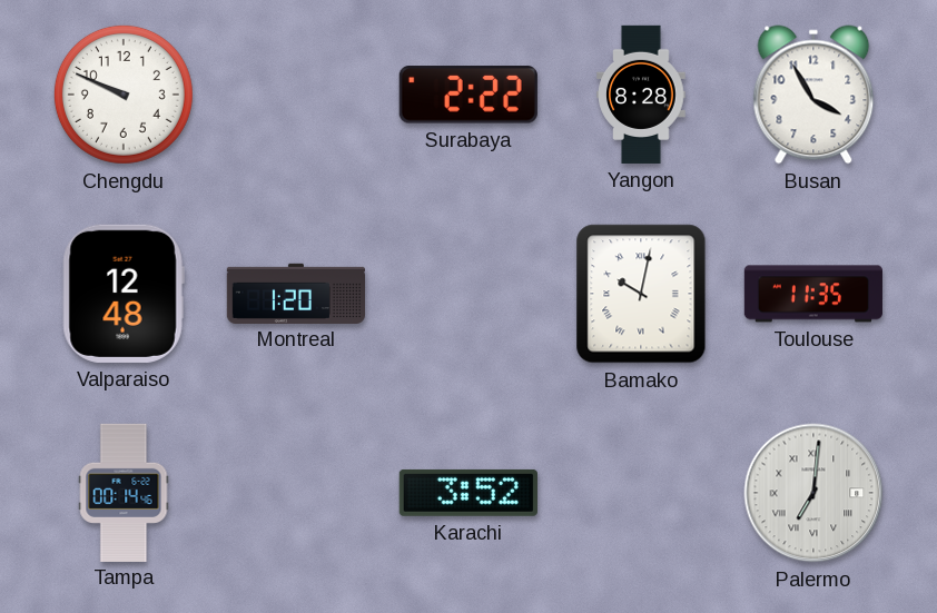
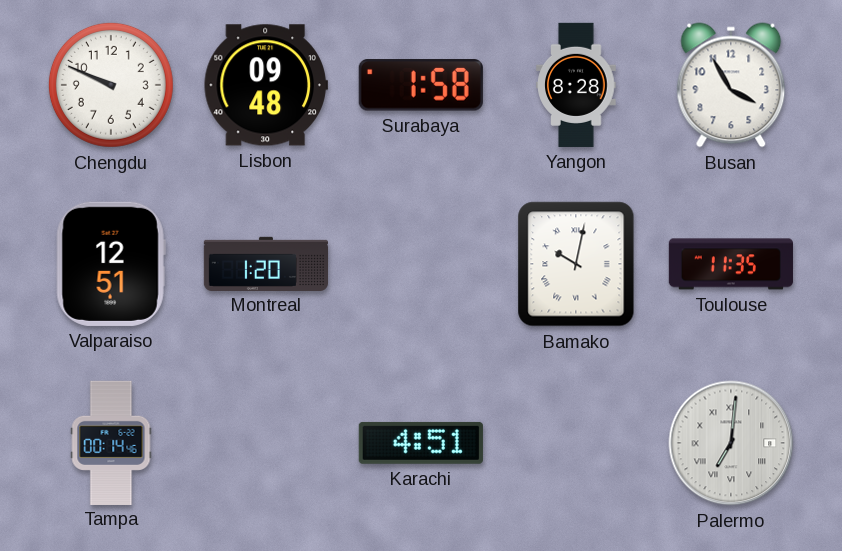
Lisbon: none -> 09:48
Surabaya: 2:22 -> 1:58
Valparaiso: 12:48 -> 12:51
Karachi: 3:52 -> 4:51
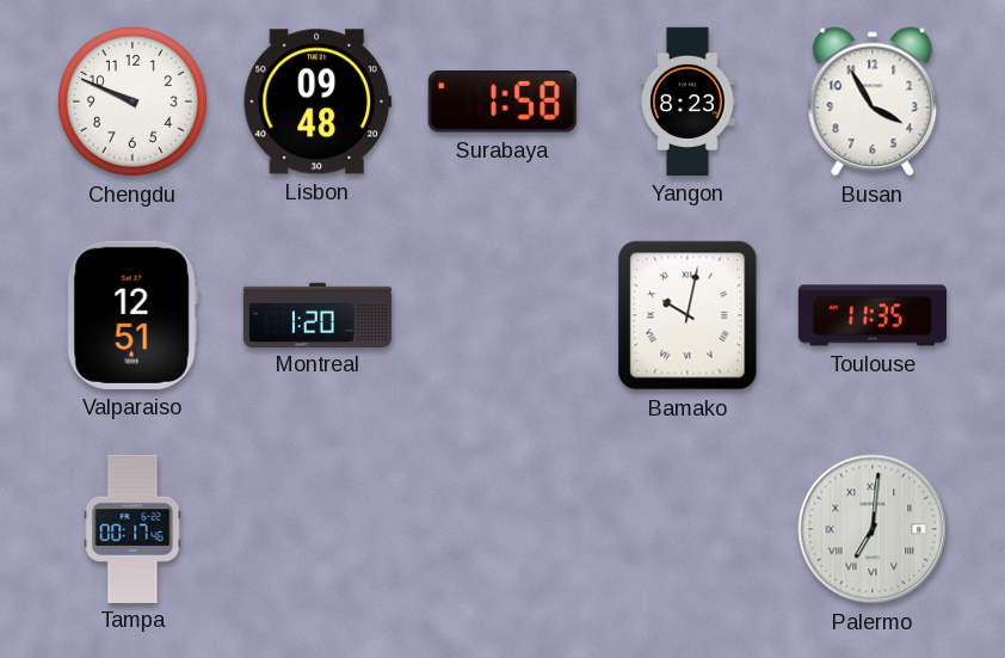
Yangon: 8:28 -> 8:23
Tampa: 00:14 -> 00:17
Karachi: 4:51 -> none
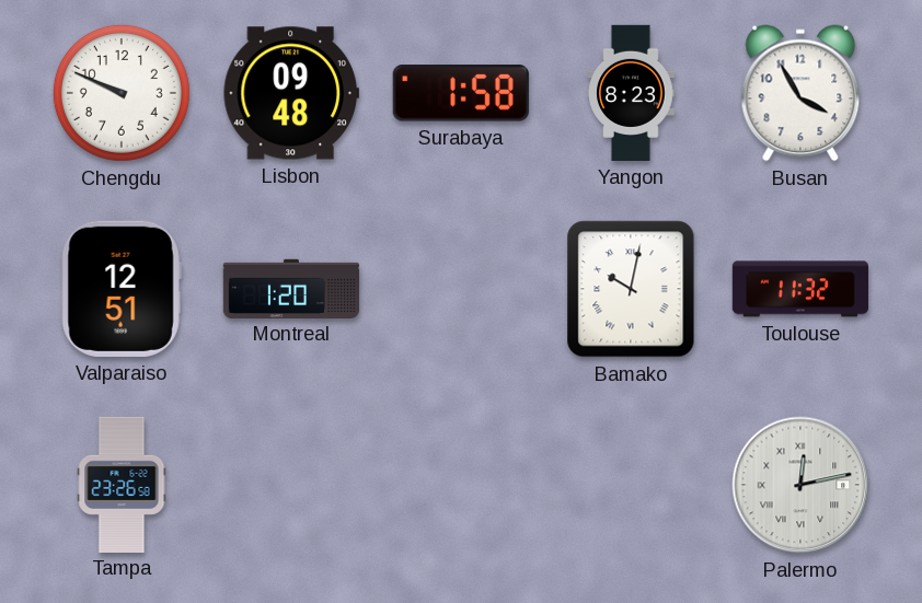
Toulouse: 11:35 -> 11:32
Tampa: 00:17 -> 23:26
Palermo: 7:01 -> 12:13
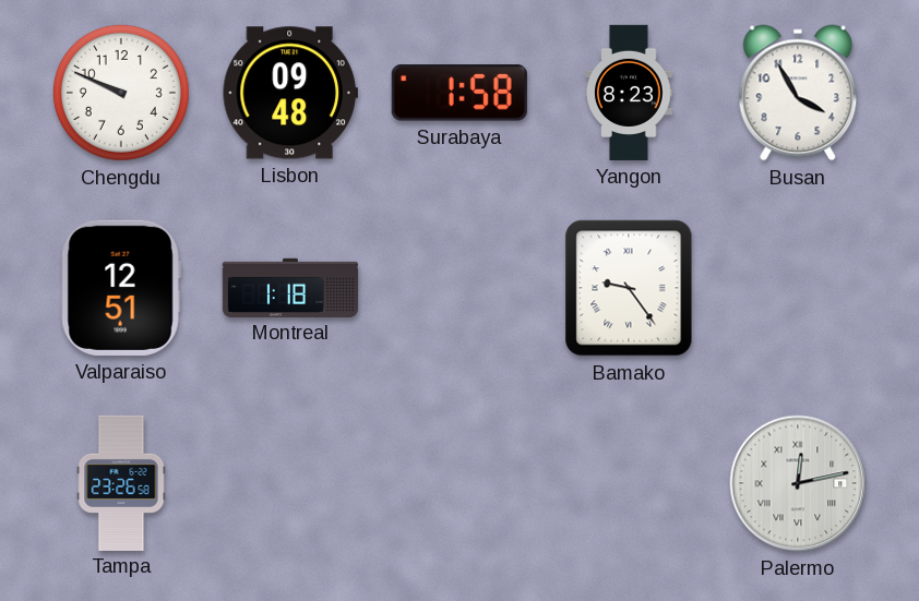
Montreal: 1:20 -> 1:18
Bamako: 10:02 -> 9:24
Toulouse: 11:32 -> none
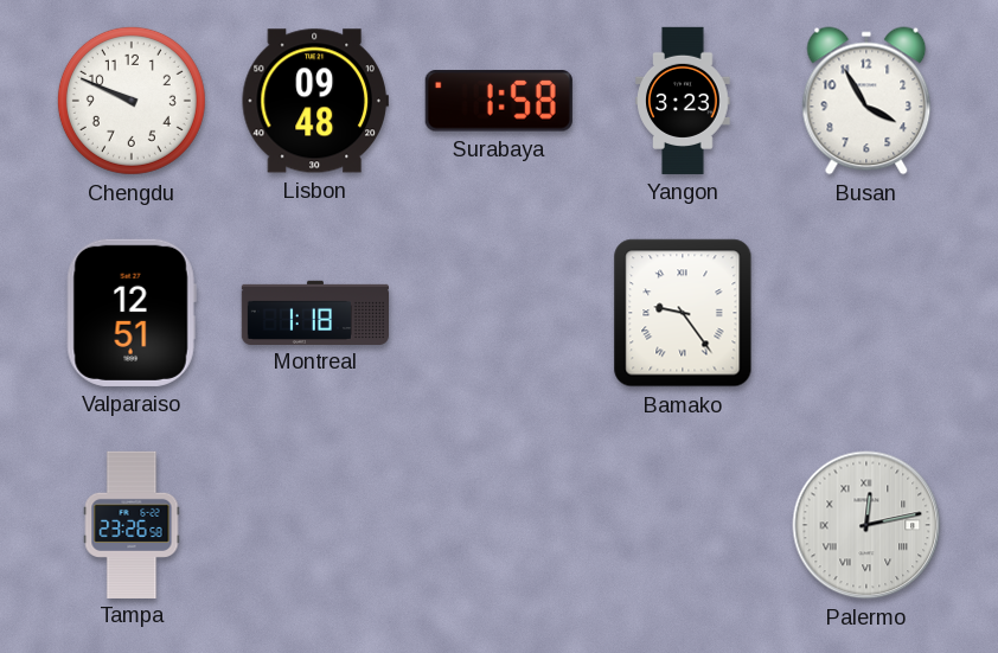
Yangon: 8:23 -> 3:23
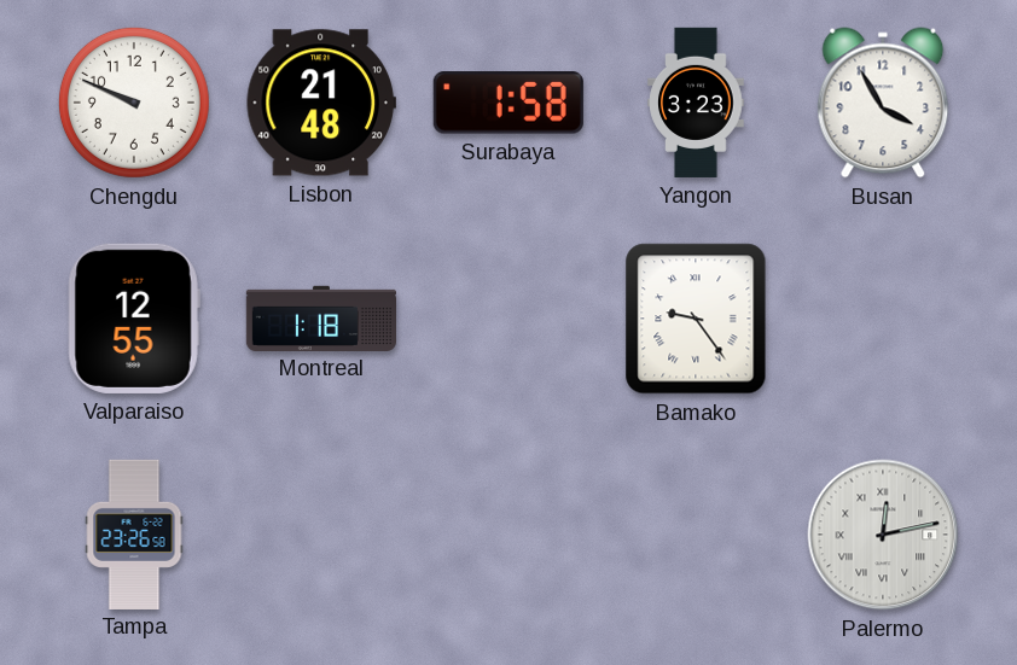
Lisbon: 09:48 -> 21:48
Valparaiso: 12:51 -> 12:55
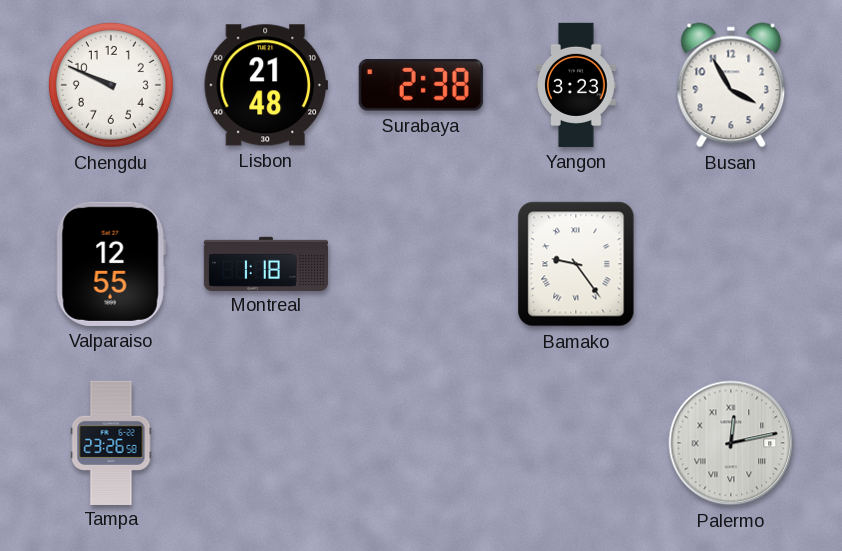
Surabaya: 1:58 -> 2:38
